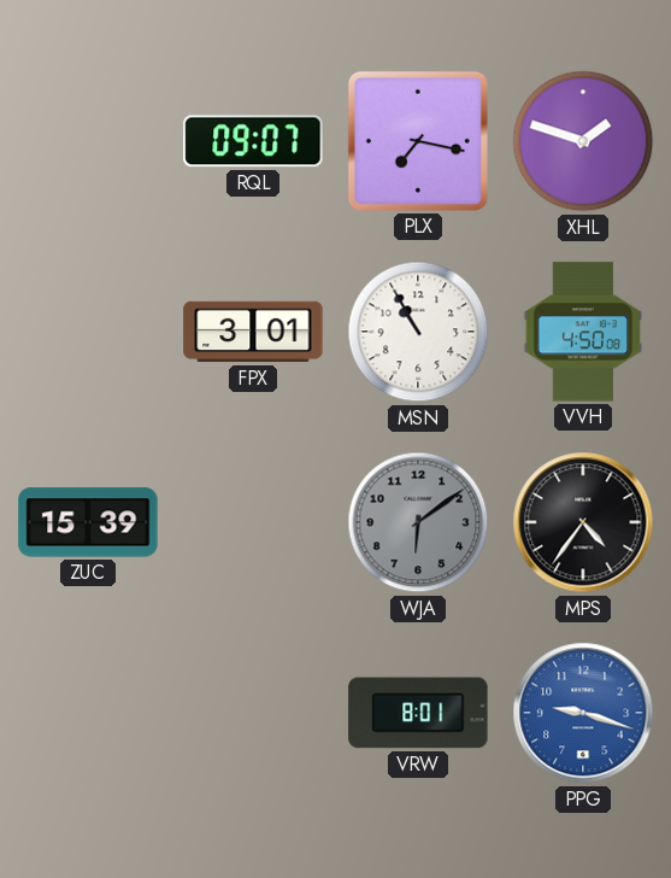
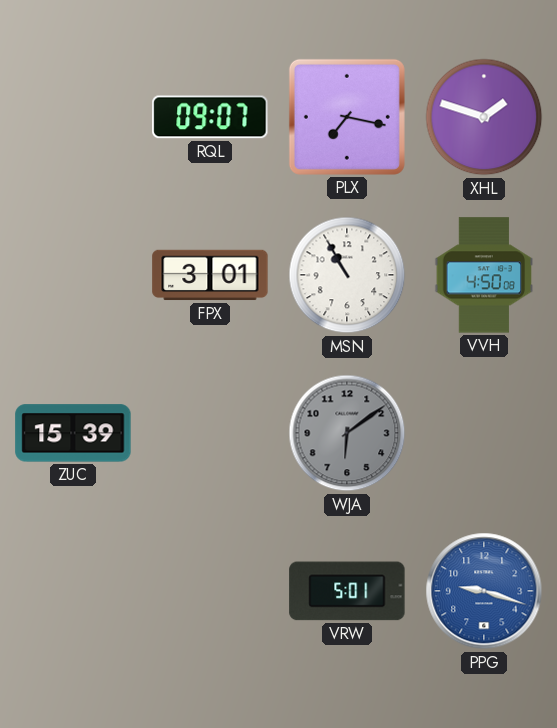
MPS: 4:36 -> none
VRW: 8:01 -> 5:01
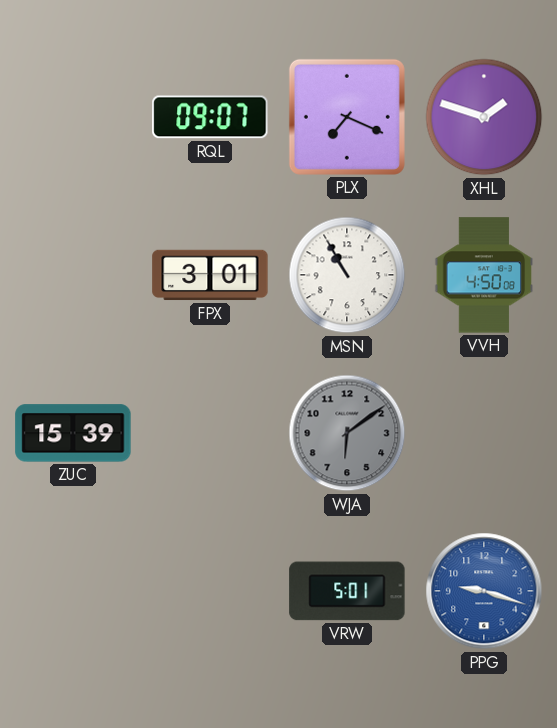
PLX: 7:17 -> 7:19
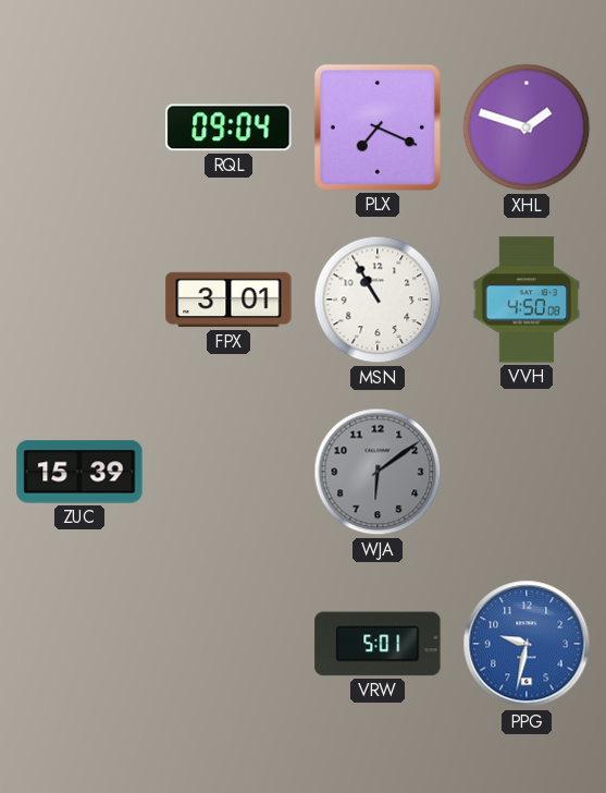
RQL: 09:07 -> 09:04
PPG: 9:18 -> 9:32
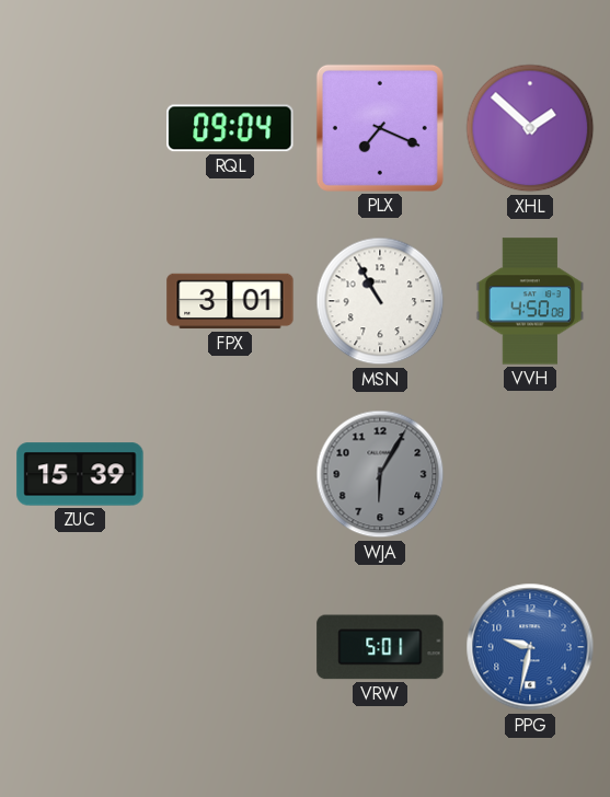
XHL: 1:48 -> 1:52
WJA: 6:09 -> 6:05
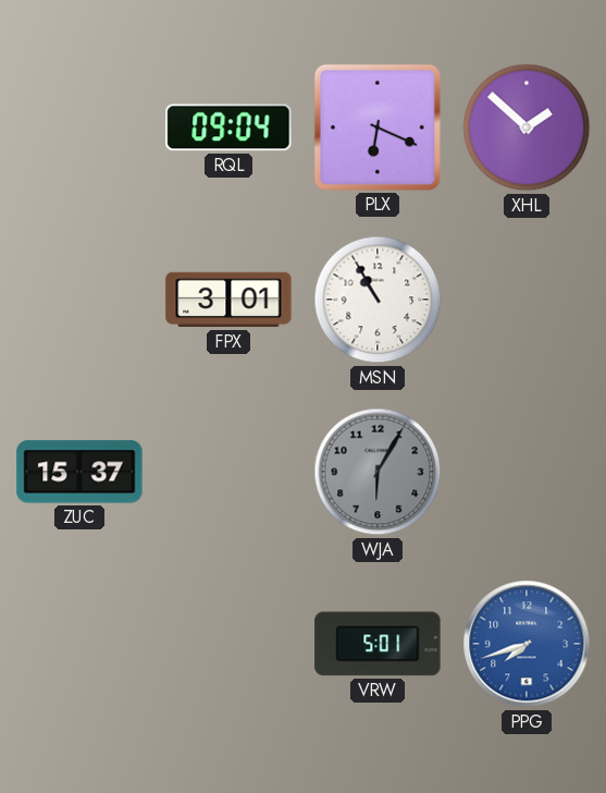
PLX: 7:19 -> 6:19
VVH: 4:50 -> none
ZUC: 15:39 -> 15:37
PPG: 9:32 -> 7:42
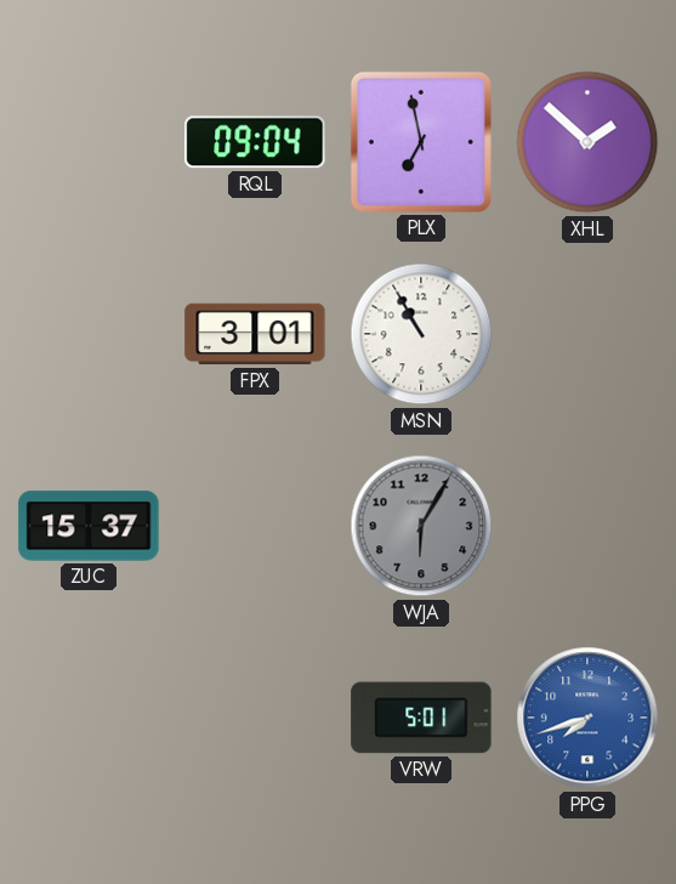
PLX: 6:19 -> 6:58
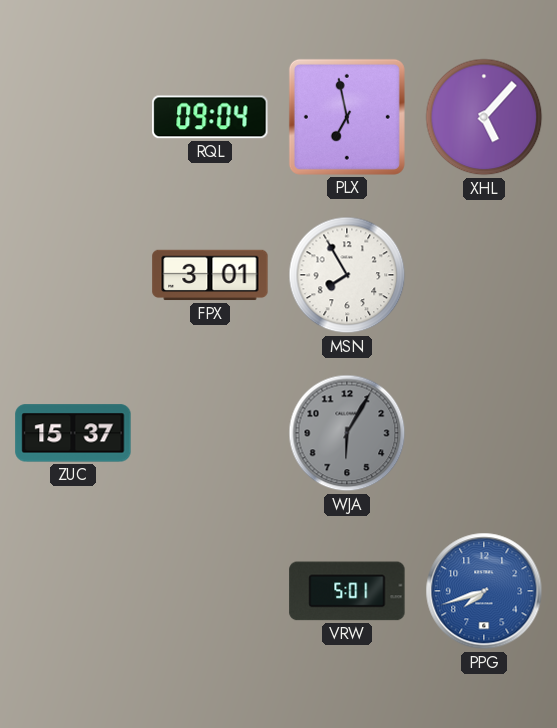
XHL: 1:52 -> 5:07
MSN: 10:55 -> 7:55
